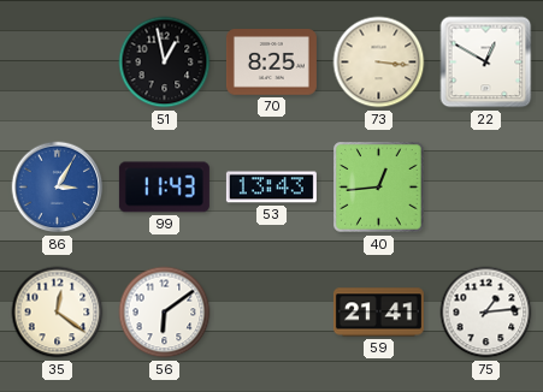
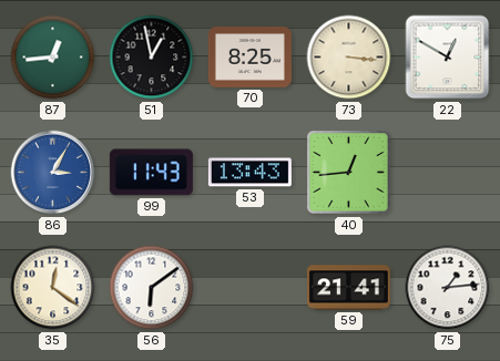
87: none -> 12:44
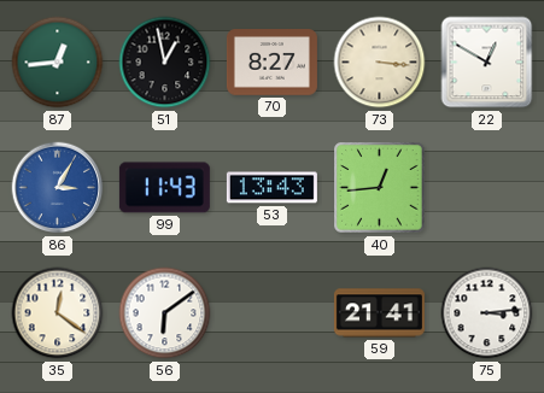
70: 8:25 -> 8:27
75: 1:14 -> 3:14
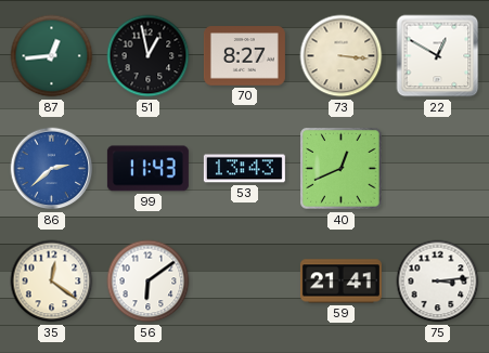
86: 3:05 -> 2:38
40: 12:44 -> 12:41
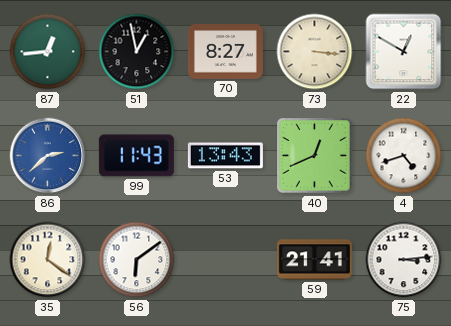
4: none -> 4:42
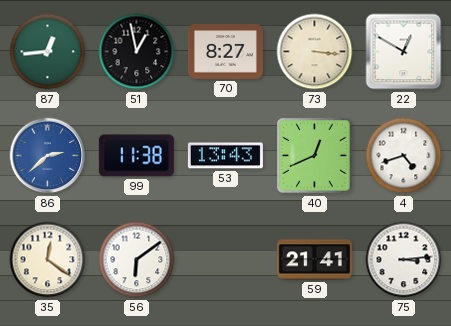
99: 11:43 -> 11:38
